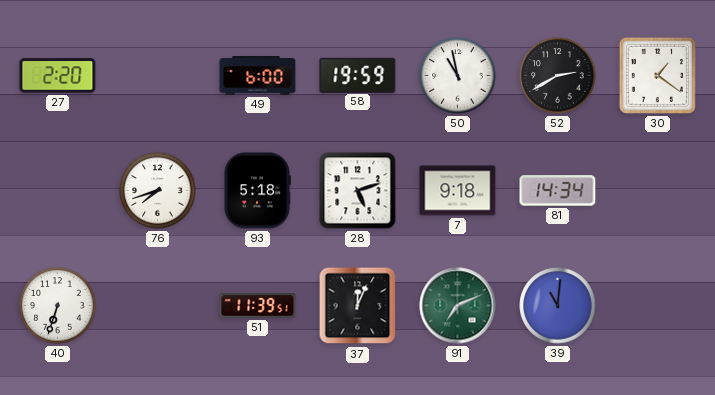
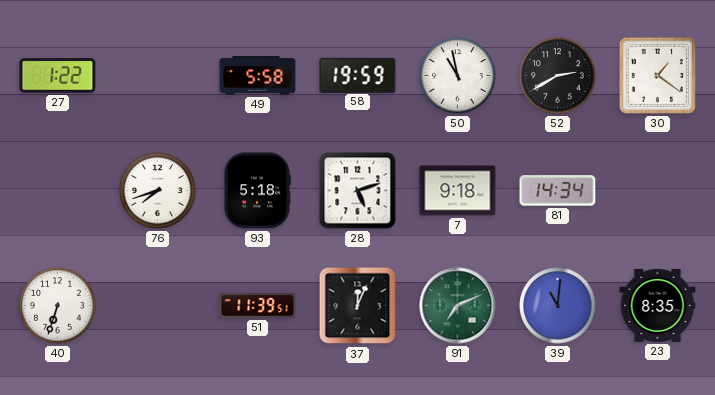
27: 2:20 -> 1:22
49: 6:00 -> 5:58
23: none -> 8:35
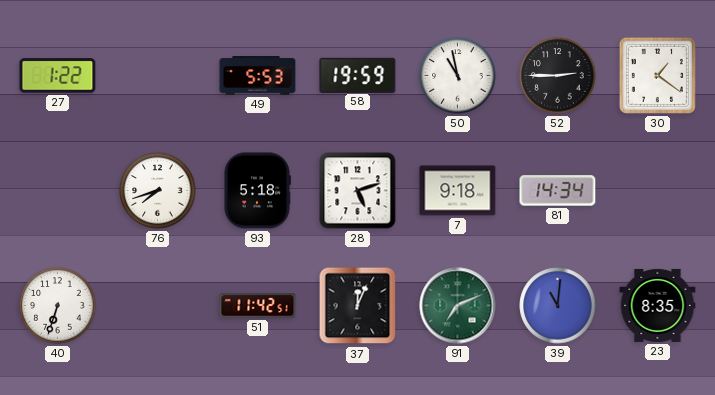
49: 5:58 -> 5:53
52: 2:40 -> 2:45
51: 11:39 -> 11:42
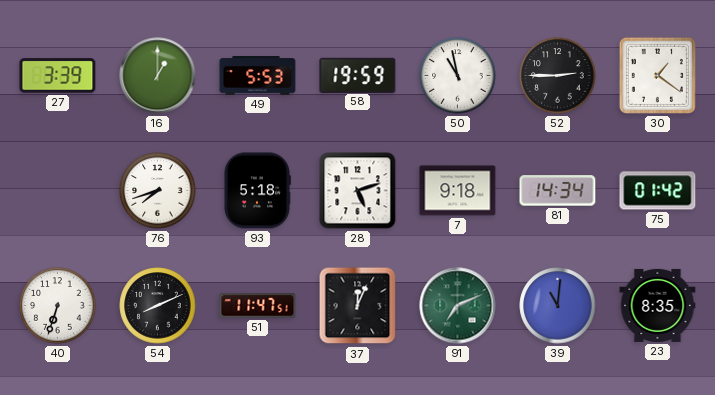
27: 1:22 -> 3:39
16: none -> 1:00
75: none -> 01:42
54: none -> 8:11
51: 11:42 -> 11:47
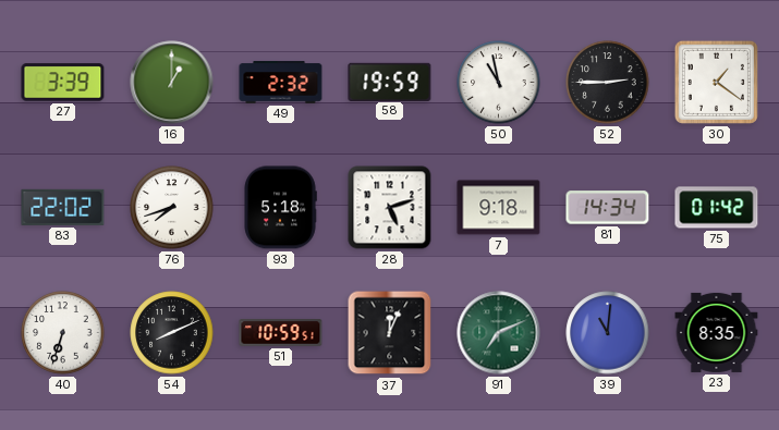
49: 5:53 -> 2:32
83: none -> 22:02
51: 11:47 -> 10:59
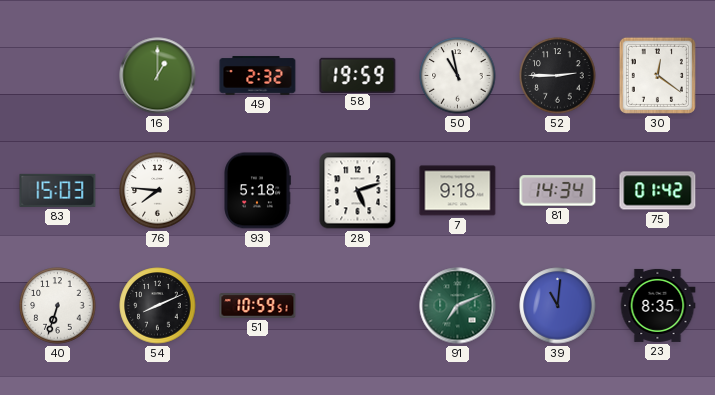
27: 3:39 -> none
30: 1:21 -> 12:21
83: 22:02 -> 15:03
76: 7:42 -> 7:46
37: 12:04 -> none
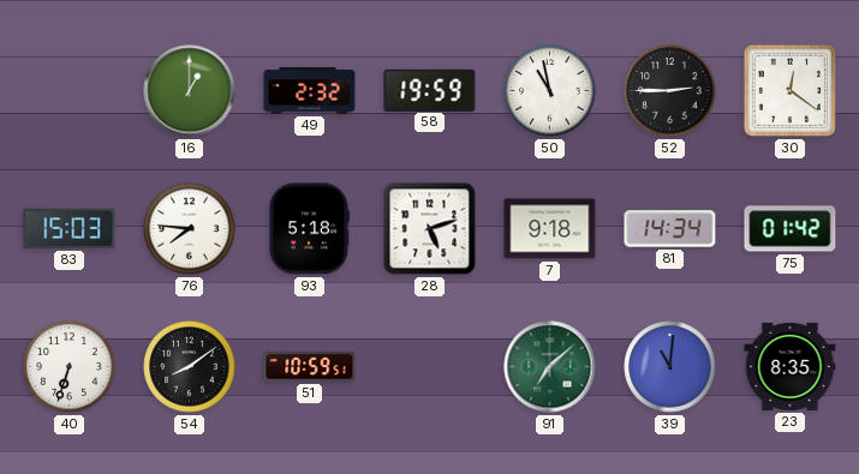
54: 8:11 -> 8:09
91: 7:11 -> 7:08
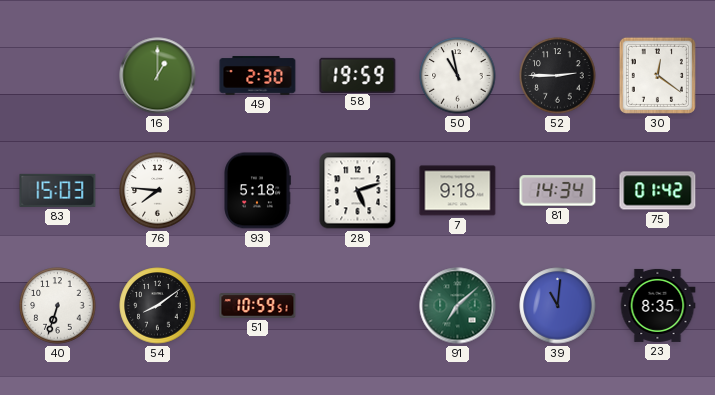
49: 2:32 -> 2:30
